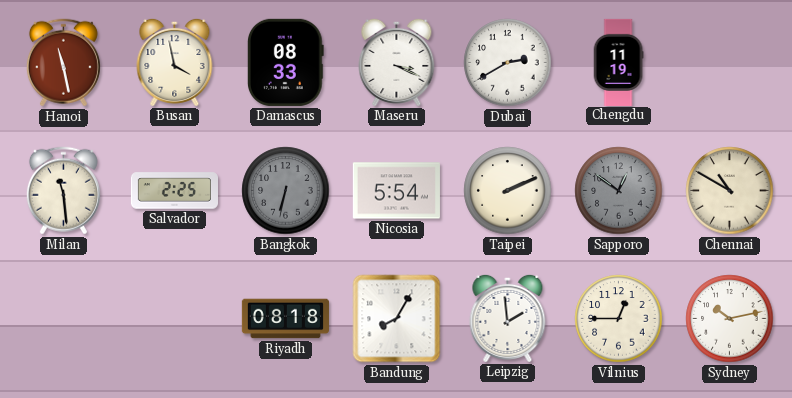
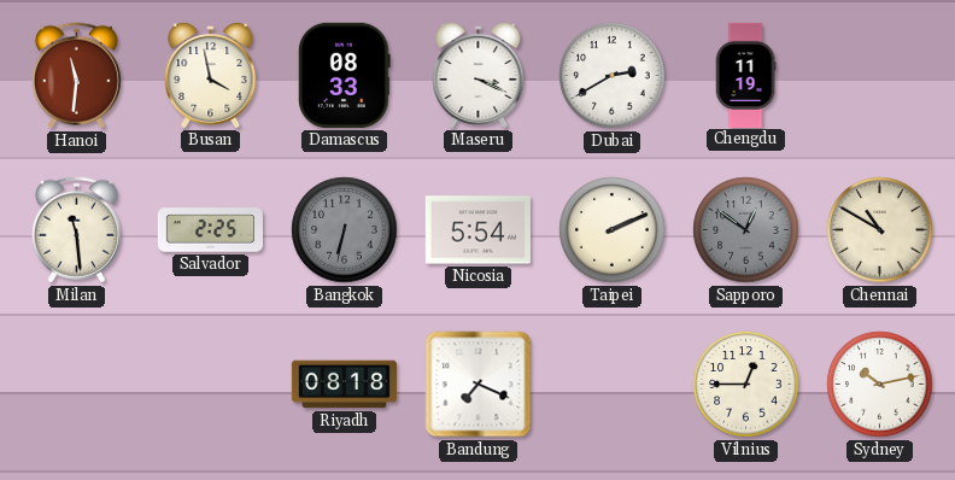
Hanoi: 11:28 -> 11:31
Bandung: 8:05 -> 7:19
Leipzig: 1:59 -> none
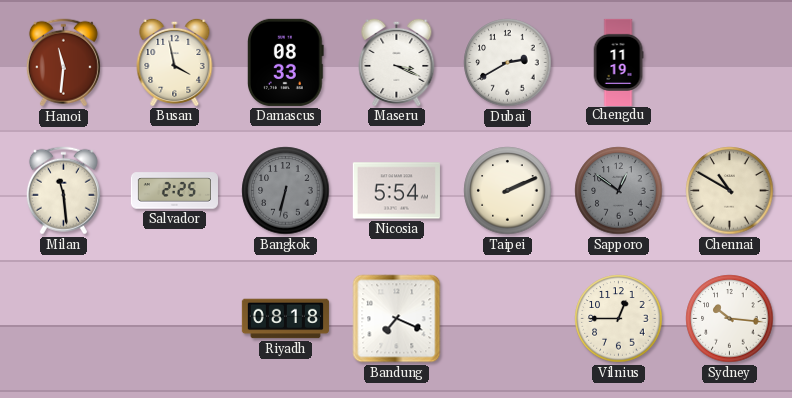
Sydney: 10:13 -> 10:16
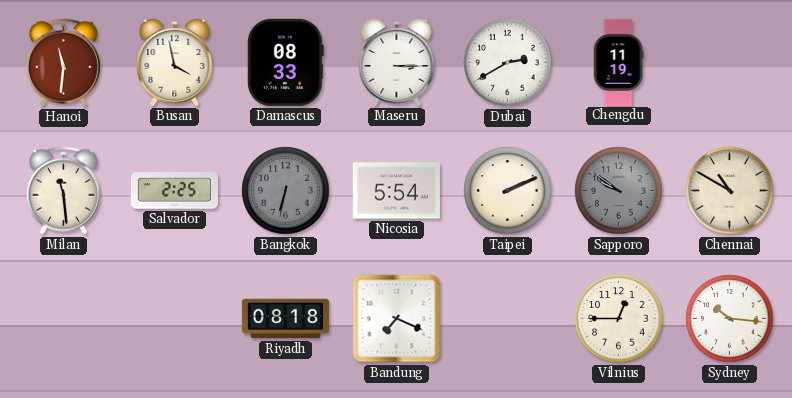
Maseru: 3:19 -> 3:15
Sapporo: 12:51 -> 9:51
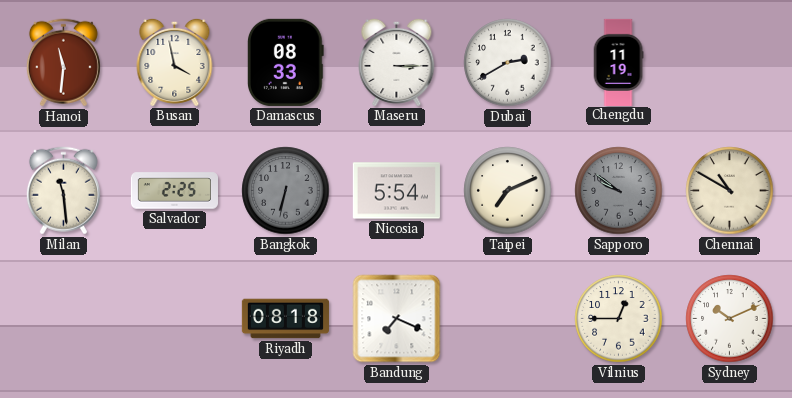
Taipei: 2:11 -> 7:11
Sydney: 10:16 -> 10:11
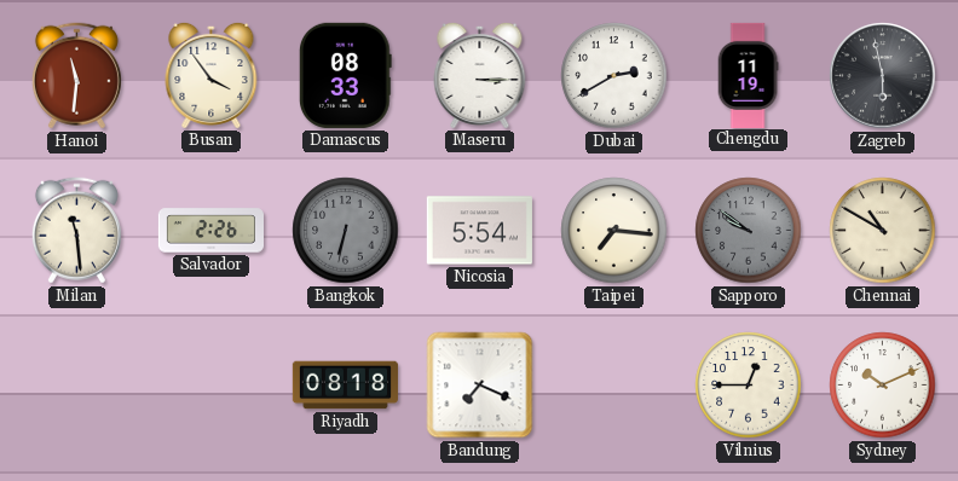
Busan: 3:58 -> 3:54
Zagreb: none -> 5:58
Salvador: 2:25 -> 2:26
Taipei: 7:11 -> 7:16
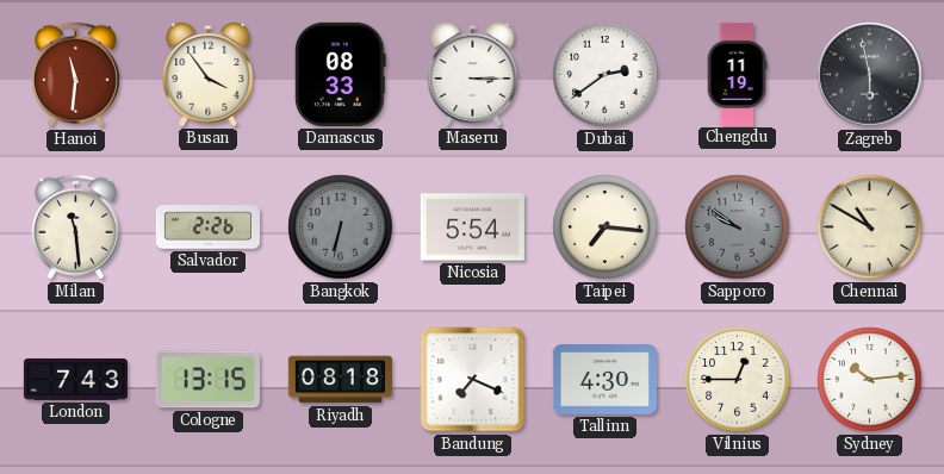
Dubai: 2:40 -> 2:39
London: none -> 7:43
Cologne: none -> 13:15
Tallinn: none -> 4:30
Sydney: 10:11 -> 10:14
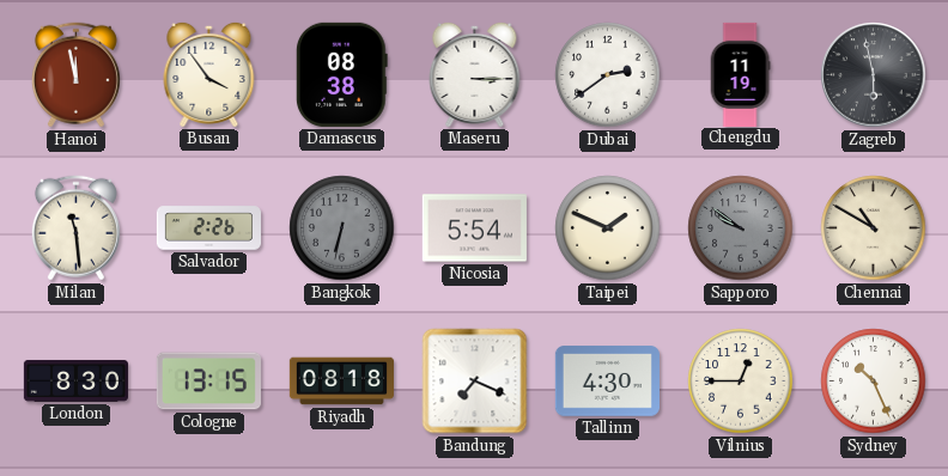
Hanoi: 11:31 -> 11:58
Damascus: 08:33 -> 08:38
Taipei: 7:16 -> 1:49
London: 7:43 -> 8:30
Sydney: 10:14 -> 10:26
